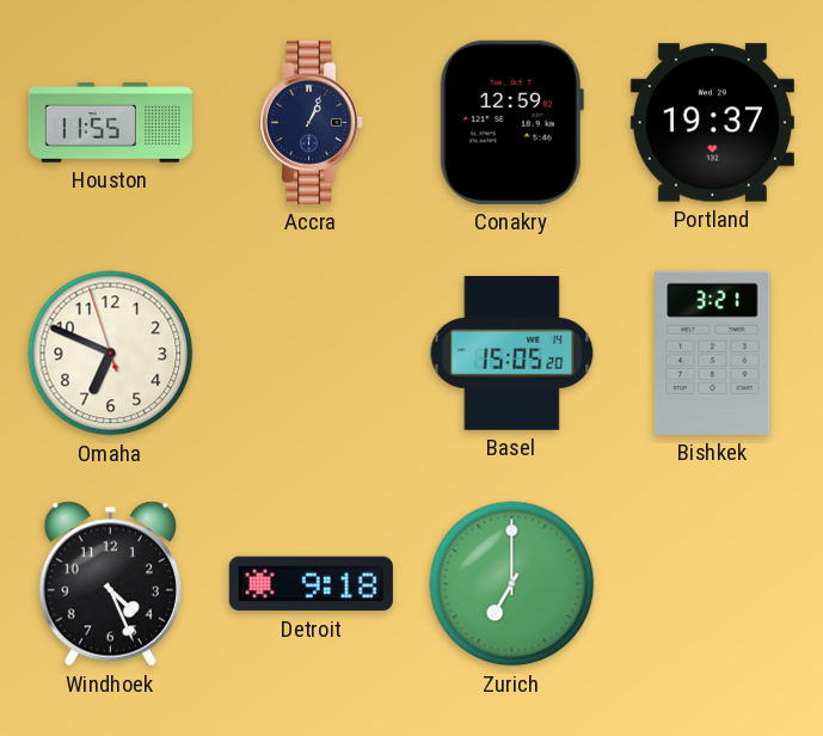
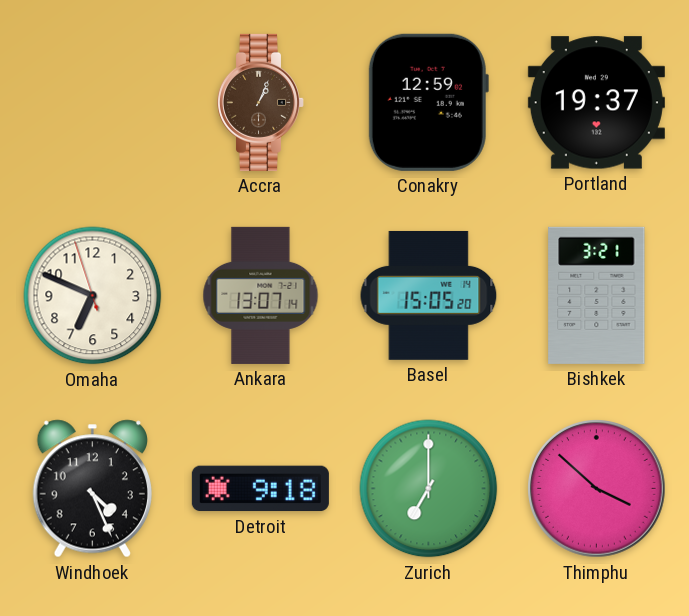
Houston: 11:55 -> none
Accra dial: navy -> brown
Ankara: none -> 13:07
Thimphu: none -> 3:52
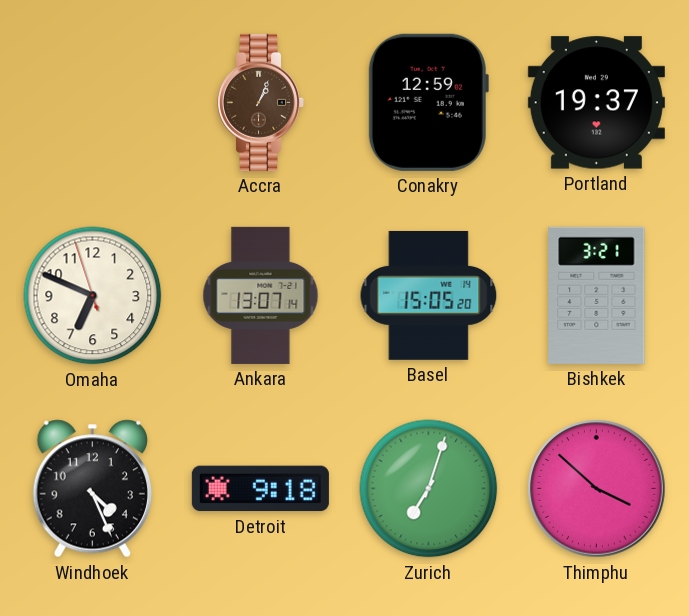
Zurich: 7:00 -> 7:03
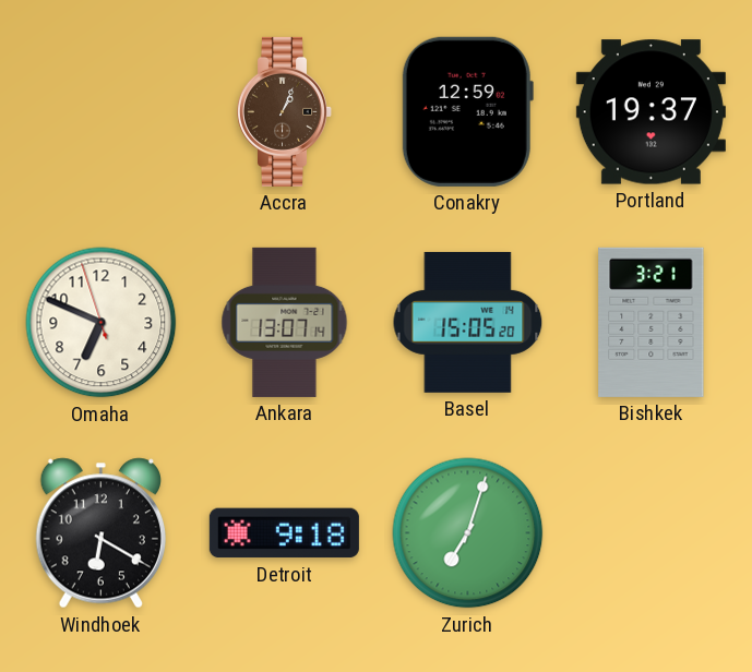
Windhoek: 4:26 -> 6:20
Thimphu: 3:52 -> none
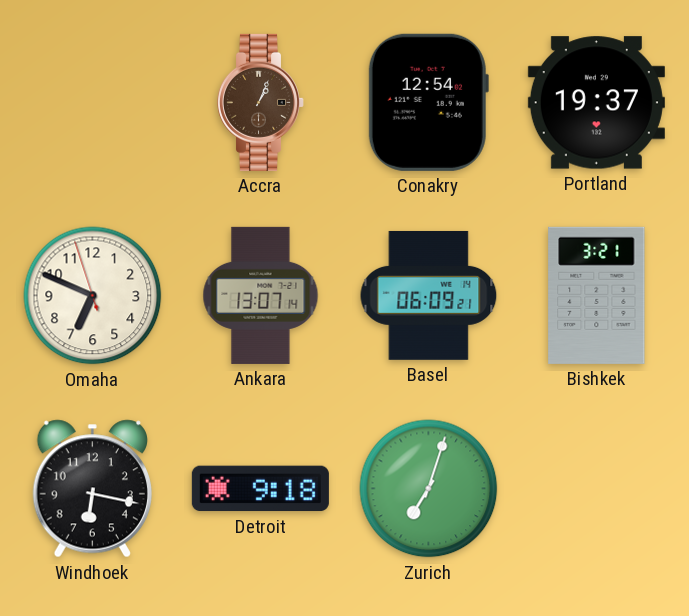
Conakry: 12:59 -> 12:54
Basel: 15:05 -> 06:09
Windhoek: 6:20 -> 6:17
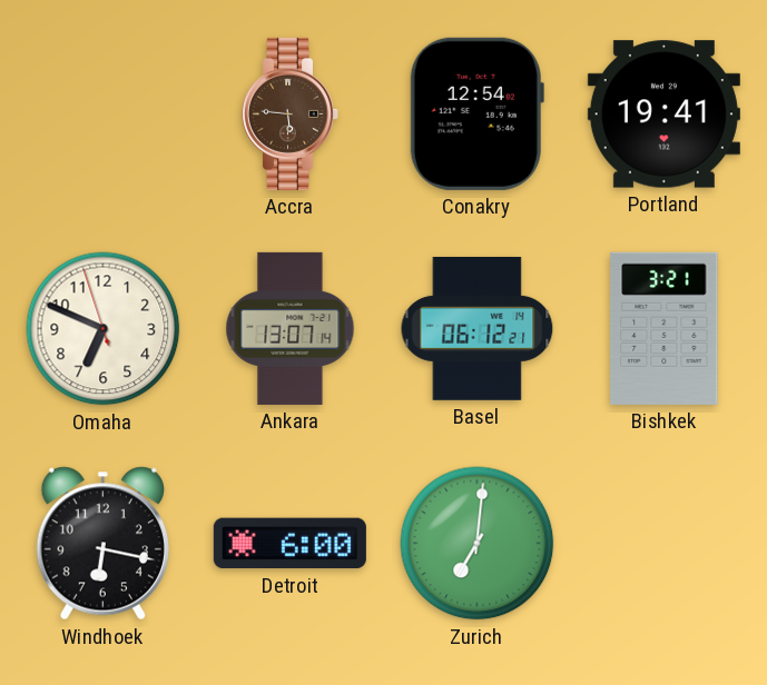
Accra: 1:04 -> 5:46
Portland: 19:37 -> 19:41
Basel: 06:09 -> 06:12
Detroit: 9:18 -> 6:00
Zurich: 7:03 -> 7:01
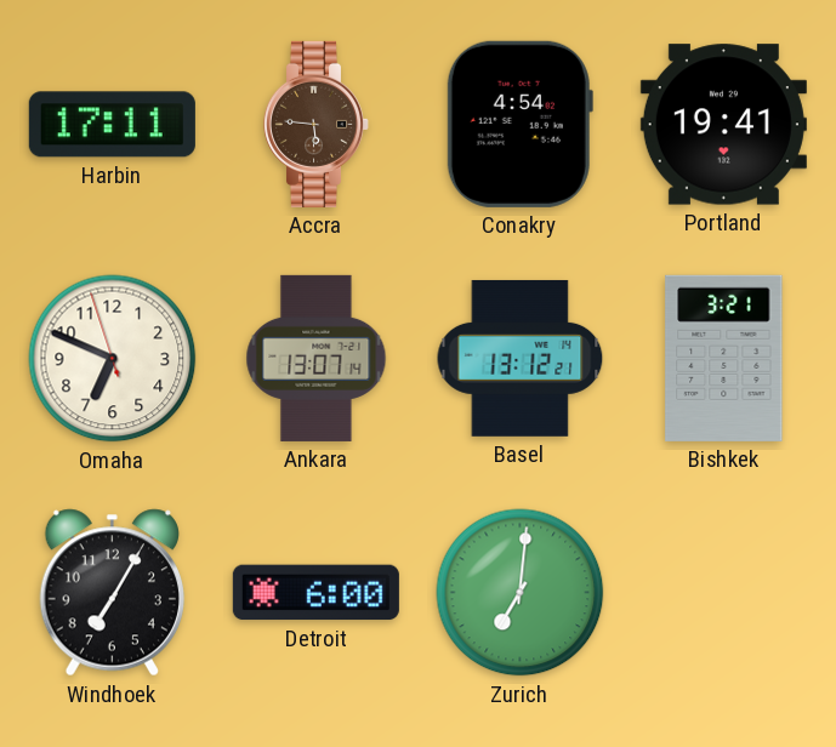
Harbin: none -> 17:11
Conakry: 12:54 -> 4:54
Basel: 06:12 -> 13:12
Windhoek: 6:17 -> 7:05
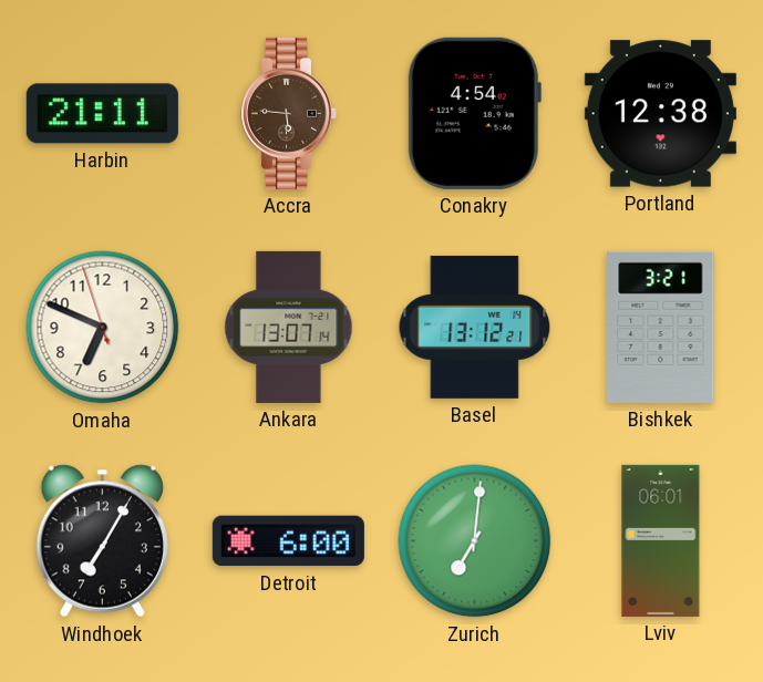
Harbin: 17:11 -> 21:11
Portland: 19:41 -> 12:38
Lviv: none -> 06:01
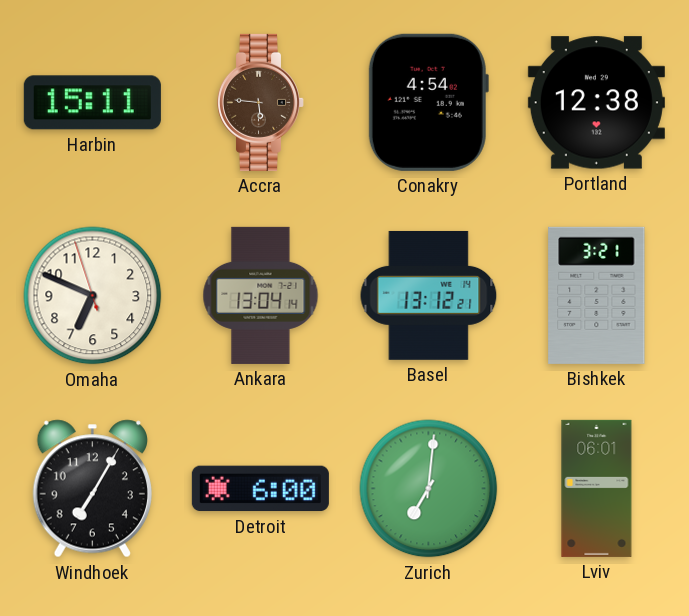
Harbin: 21:11 -> 15:11
Ankara: 13:07 -> 13:04
